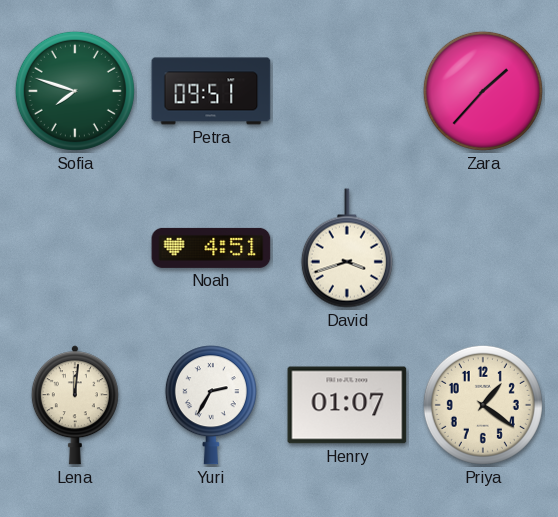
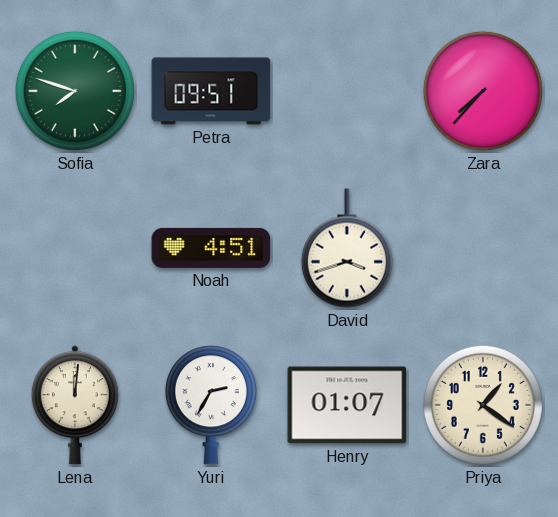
Zara: 1:37 -> 7:37
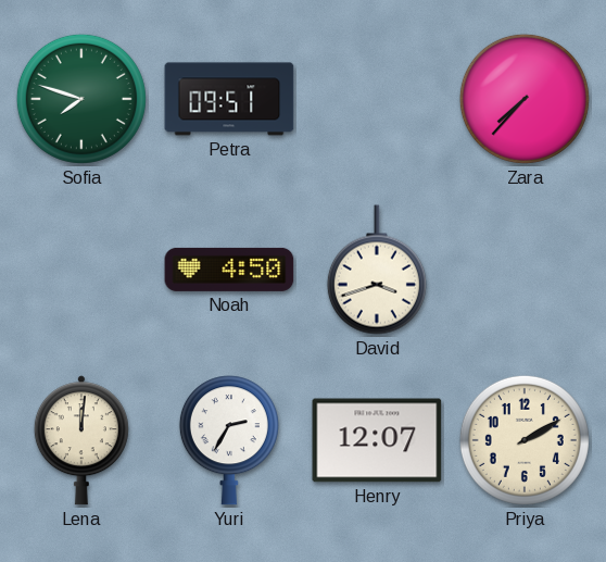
Noah: 4:51 -> 4:50
Henry: 01:07 -> 12:07
Priya: 1:21 -> 2:10
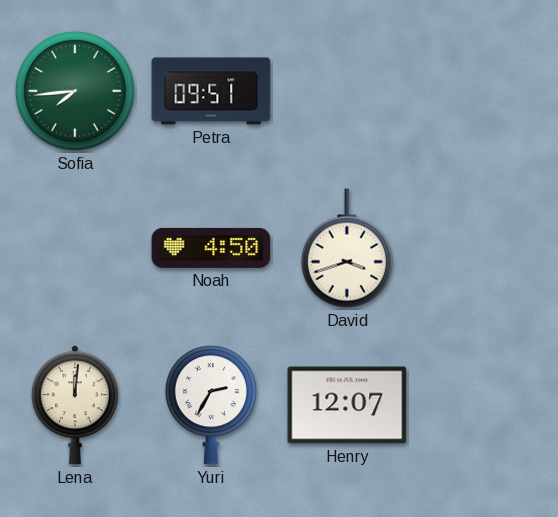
Sofia: 7:48 -> 7:44
Zara: 7:37 -> none
Priya: 2:10 -> none
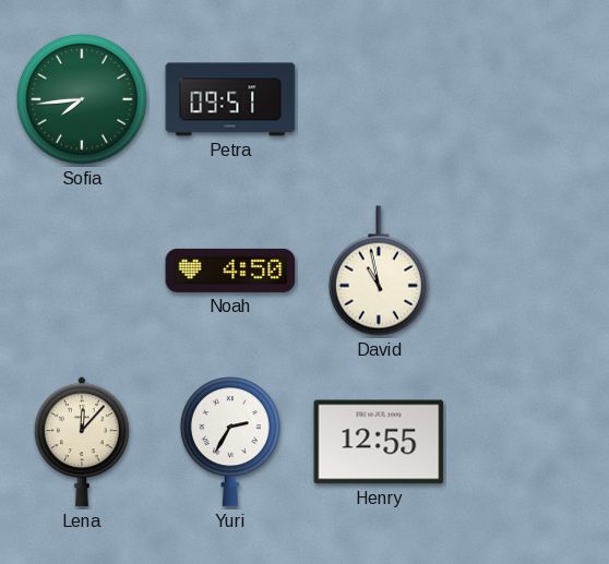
David: 3:42 -> 10:58
Lena: 12:01 -> 12:07
Henry: 12:07 -> 12:55
